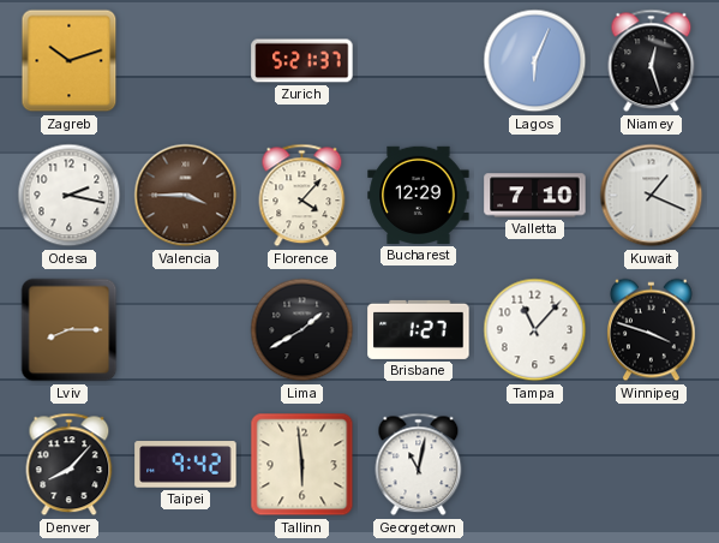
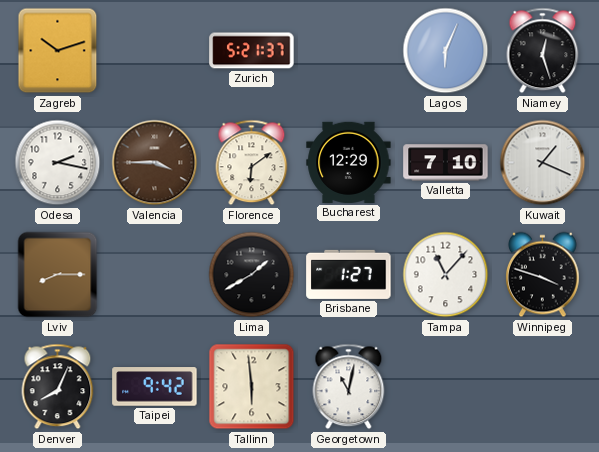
Florence: 4:07 -> 6:09
Denver: 8:07 -> 8:04
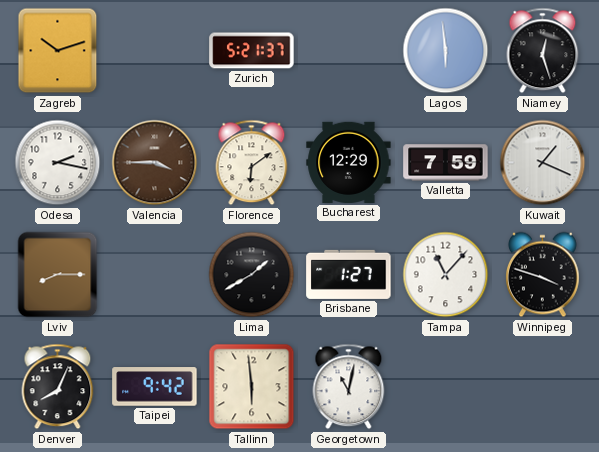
Lagos: 6:04 -> 5:59
Valletta: 7:10 -> 7:59
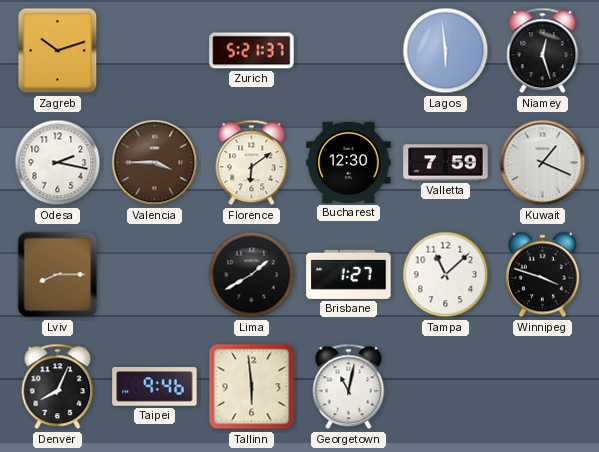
Bucharest: 12:29 -> 12:30
Tampa: 11:07 -> 11:08
Taipei: 9:42 -> 9:46
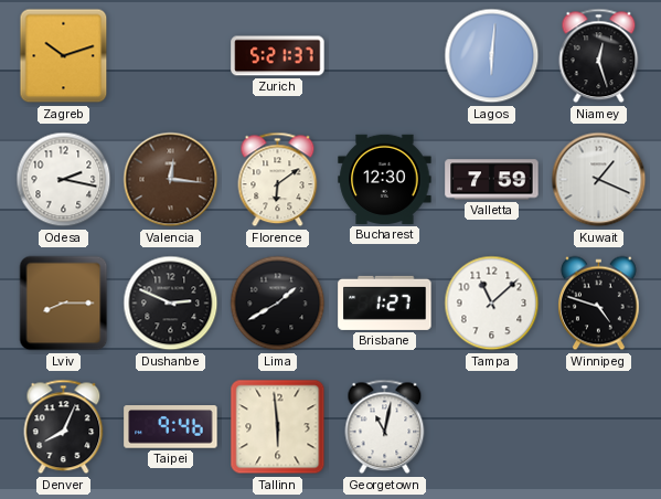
Lagos: 5:59 -> 6:01
Valencia: 3:45 -> 12:16
Dushanbe: none -> 2:49
Winnipeg: 3:48 -> 4:48
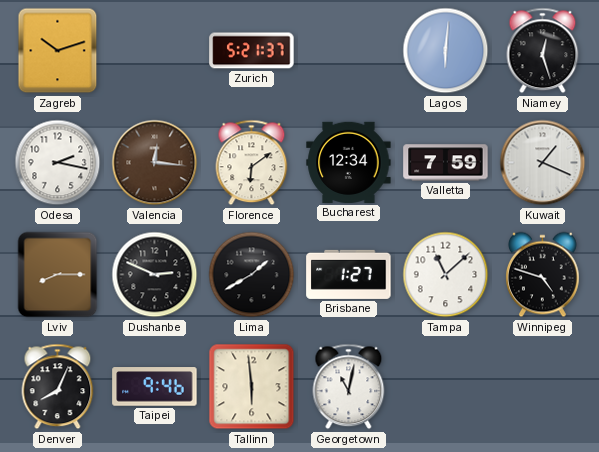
Bucharest: 12:30 -> 12:34
